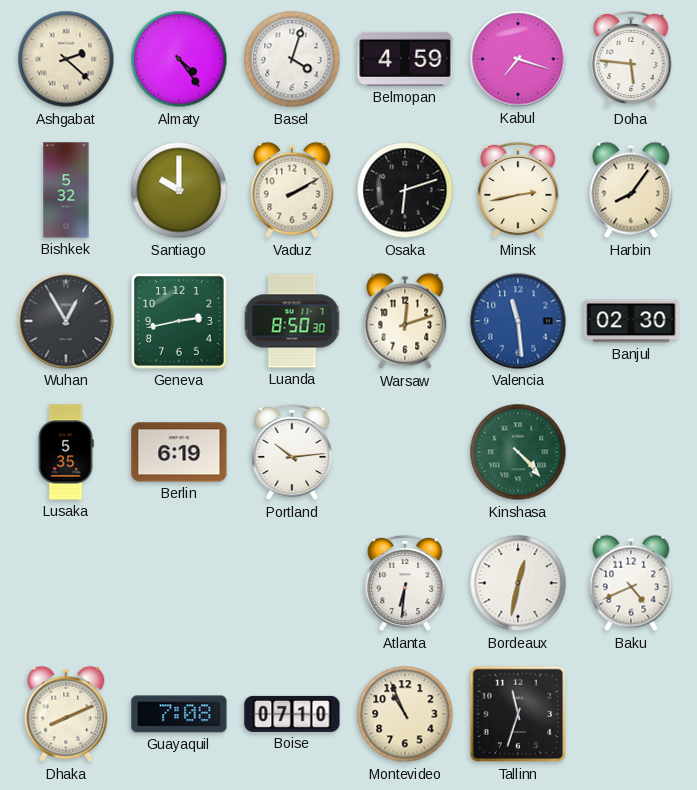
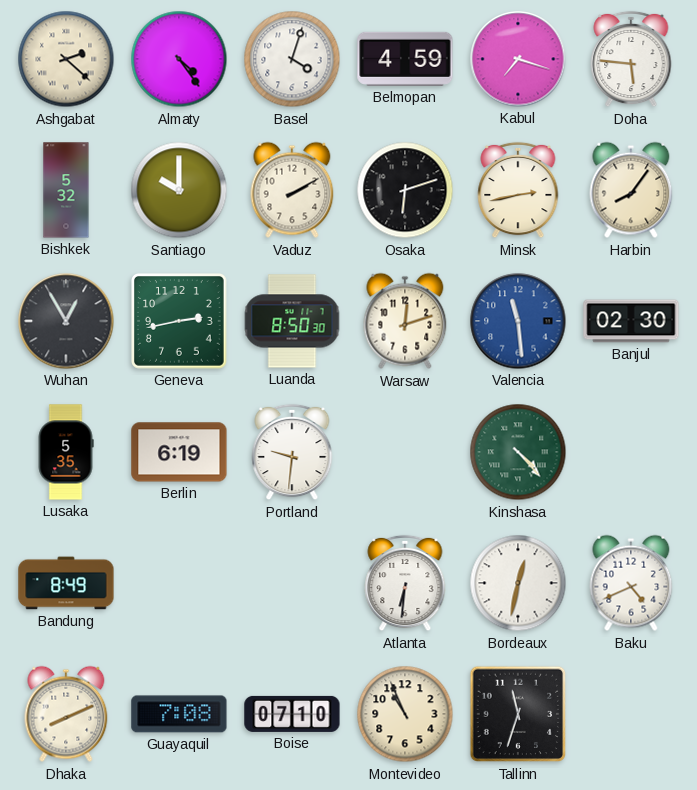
Portland: 10:14 -> 9:31
Bandung: none -> 8:49
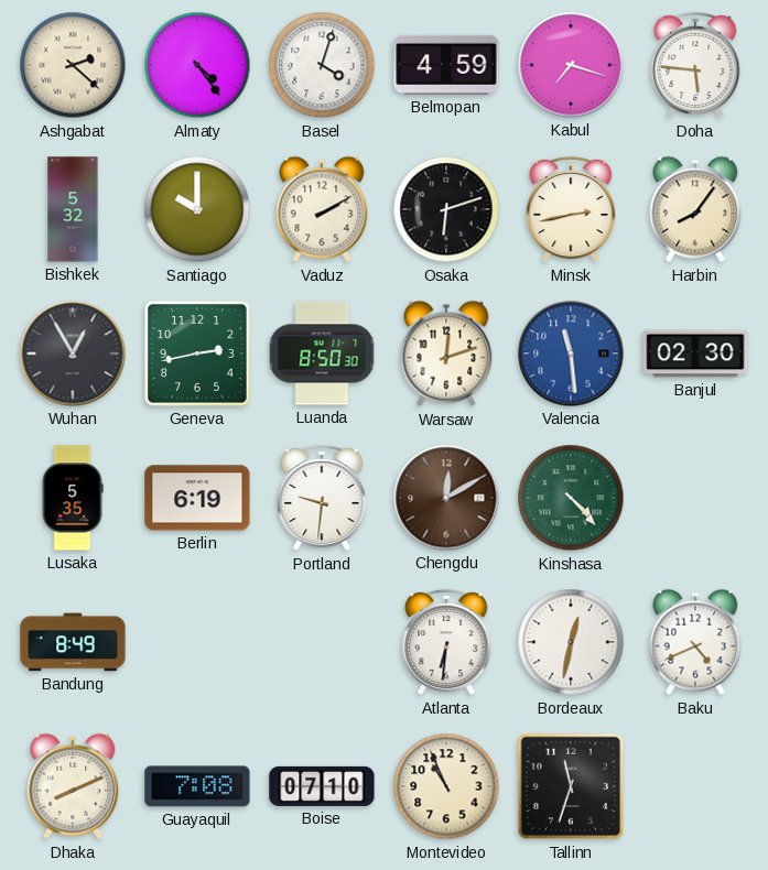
Chengdu: none -> 12:10
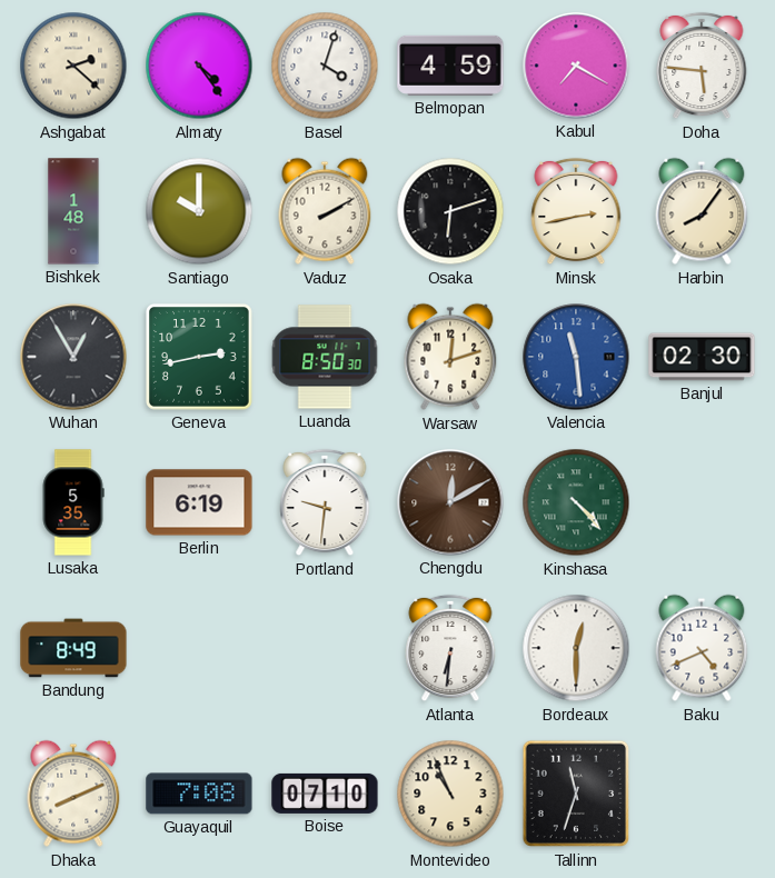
Kabul: 7:18 -> 7:20
Bishkek: 5:32 -> 1:48
Bordeaux: 12:32 -> 12:30
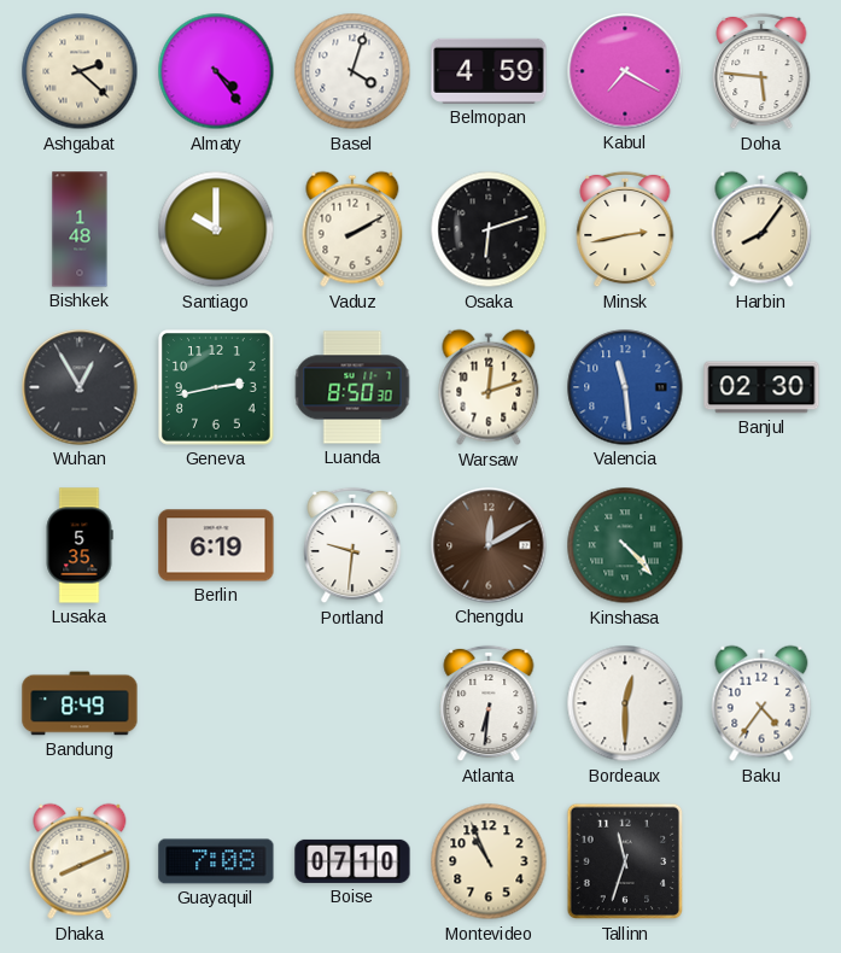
Baku: 4:41 -> 4:36
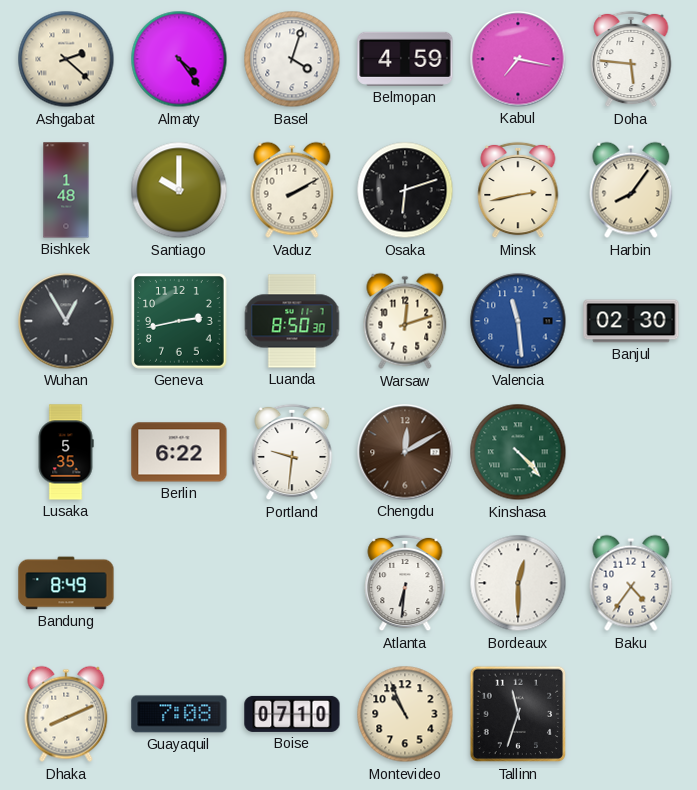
Kabul: 7:20 -> 7:17
Berlin: 6:19 -> 6:22
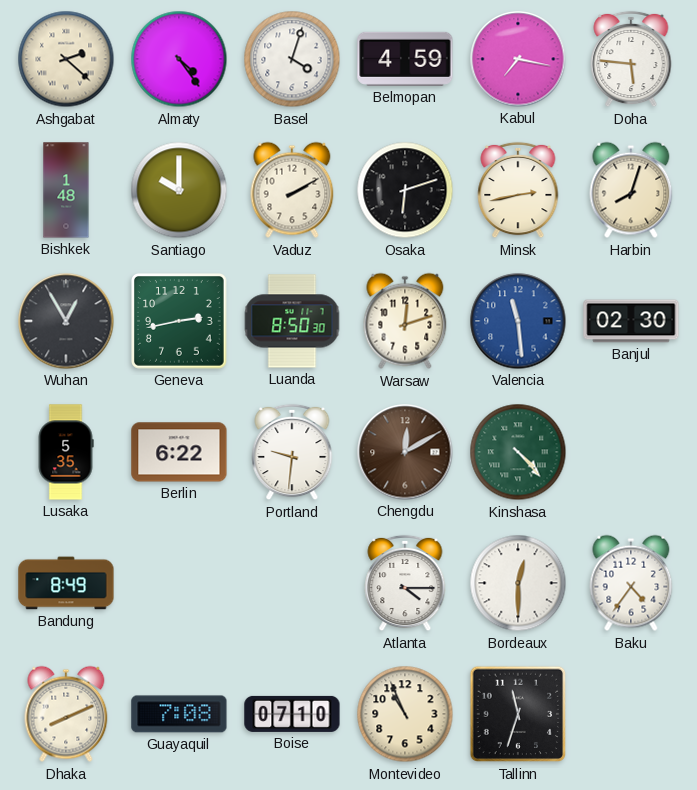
Harbin: 8:06 -> 8:03
Atlanta: 6:31 -> 4:15
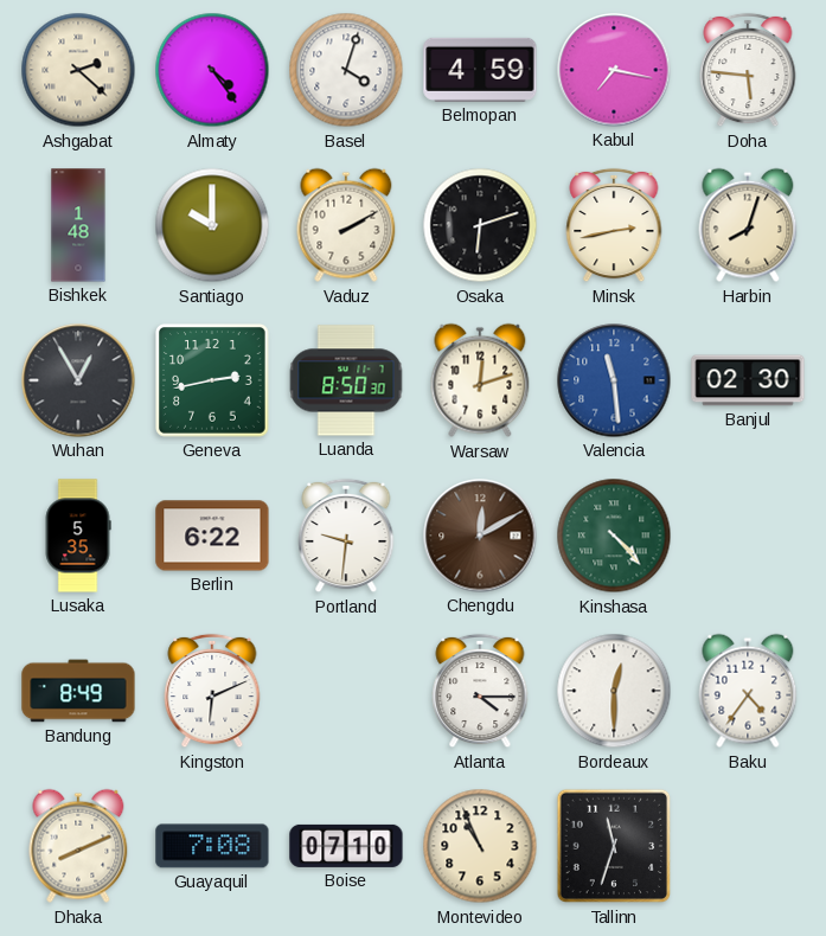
Kingston: none -> 6:11
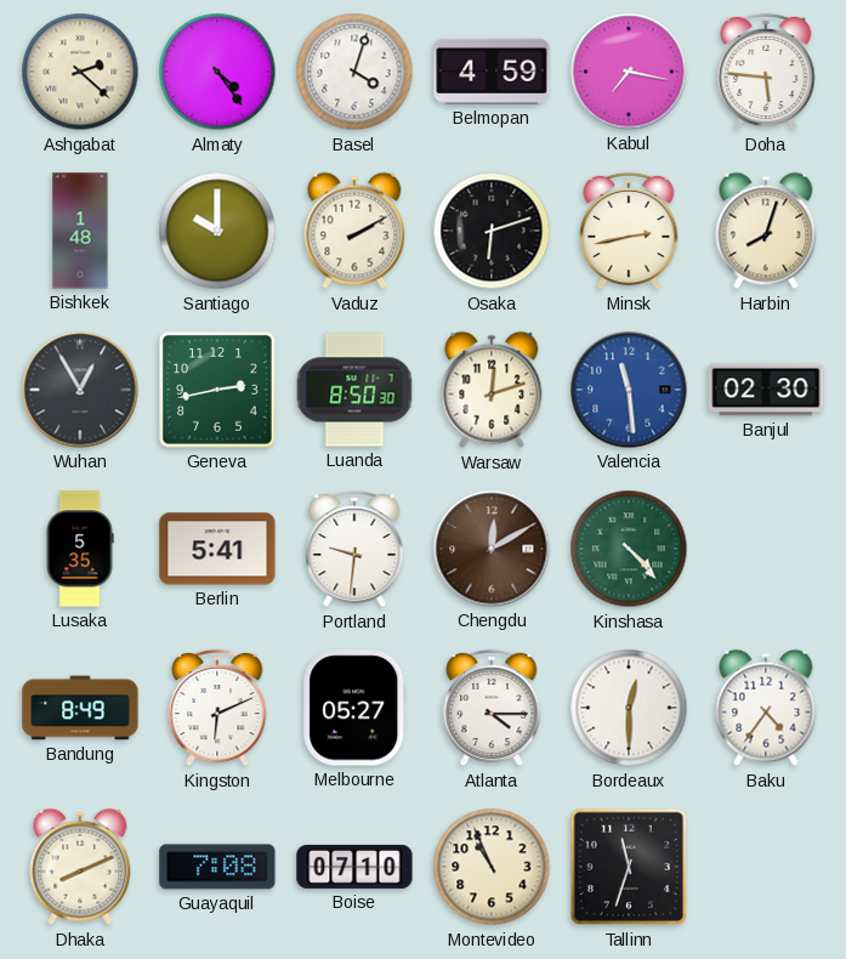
Berlin: 6:22 -> 5:41
Melbourne: none -> 05:27
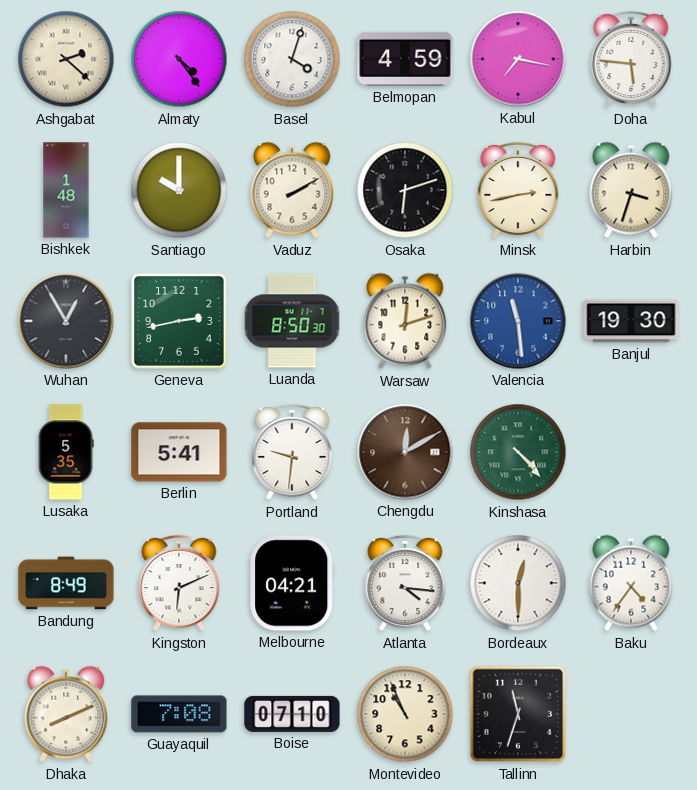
Harbin: 8:03 -> 3:33
Banjul: 02:30 -> 19:30
Melbourne: 05:27 -> 04:21
Atlanta: 4:15 -> 4:16
